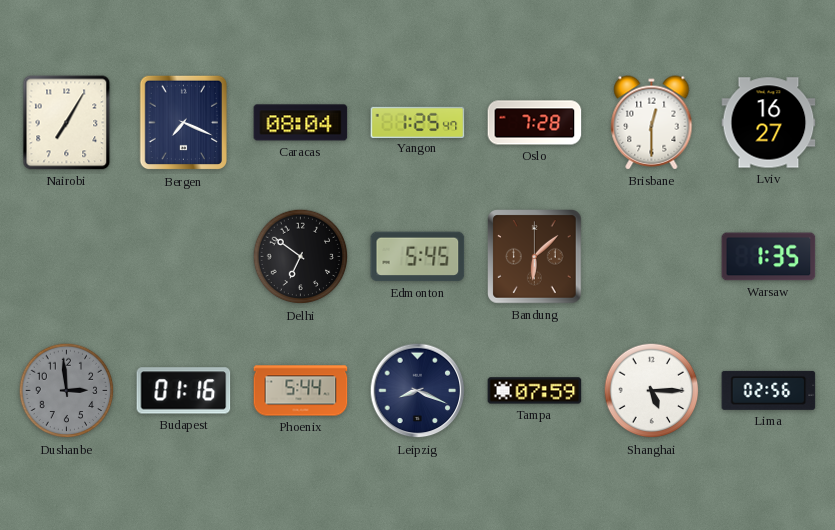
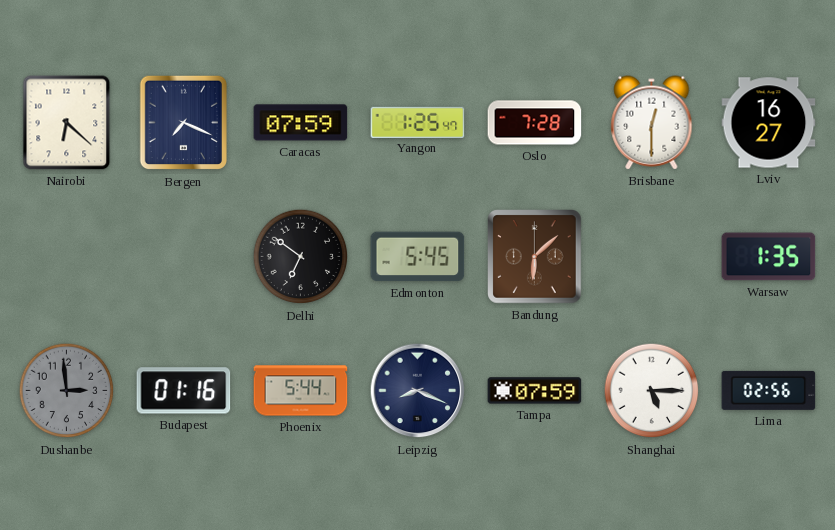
Nairobi: 7:05 -> 6:22
Caracas: 08:04 -> 07:59
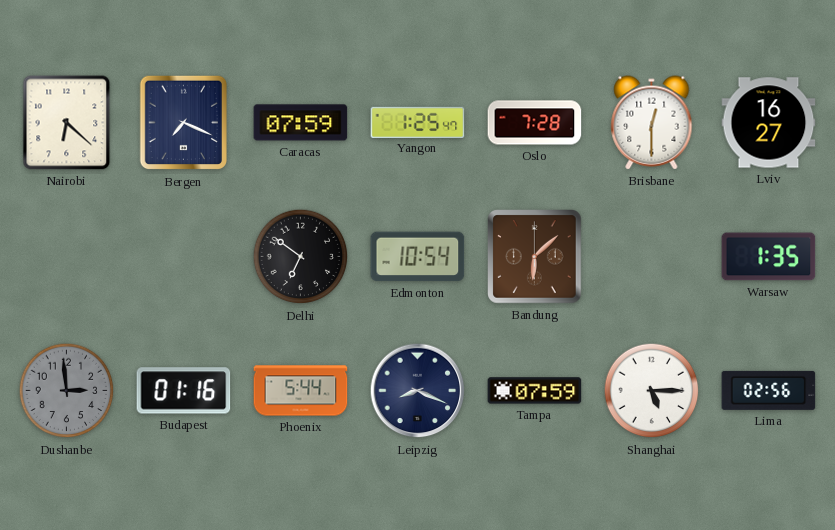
Edmonton: 5:45 -> 10:54
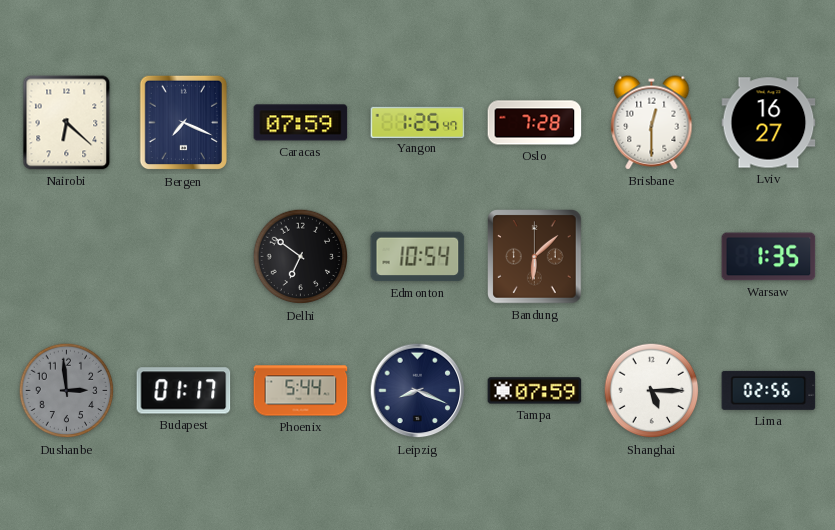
Budapest: 01:16 -> 01:17
